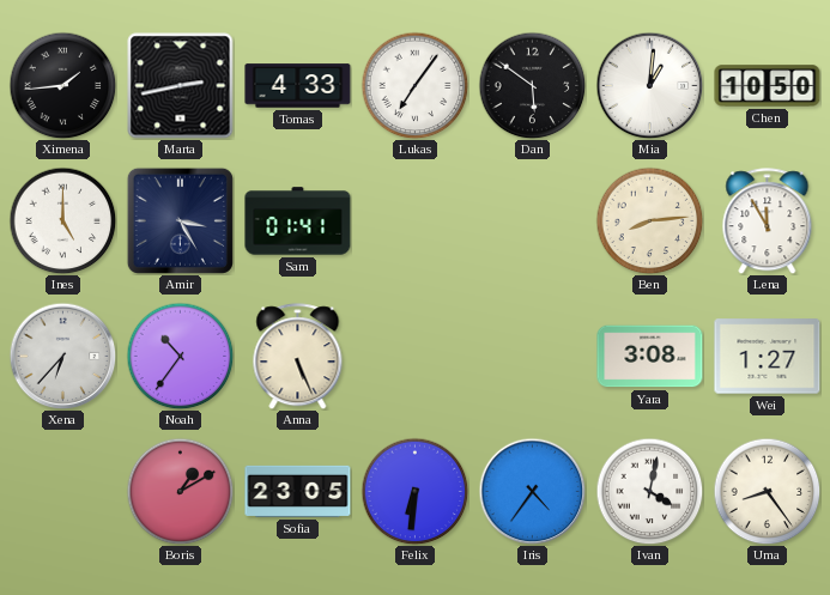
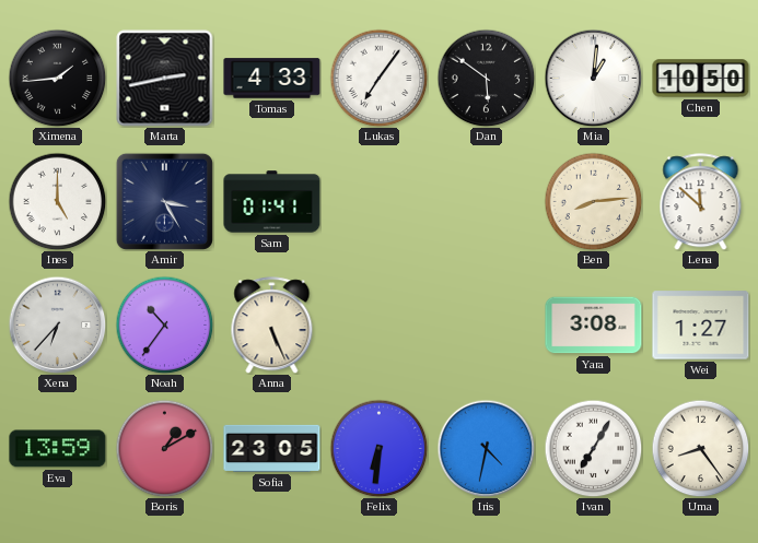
Lena: 11:55 -> 11:52
Eva: none -> 13:59
Iris: 4:36 -> 4:32
Ivan: 4:02 -> 7:05
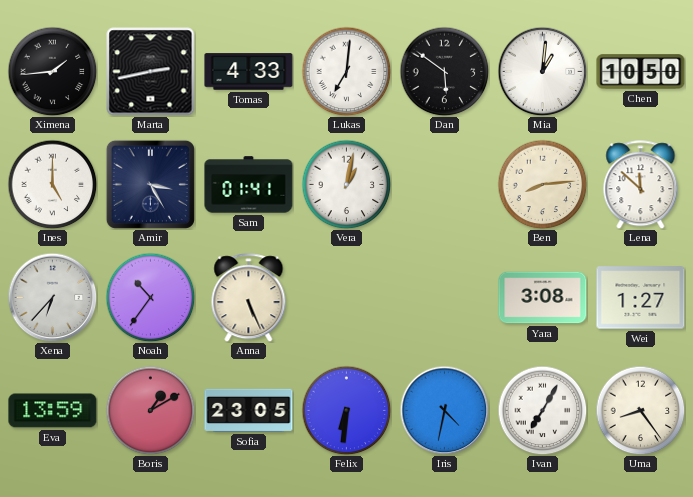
Lukas: 7:06 -> 7:01
Vera: none -> 1:02
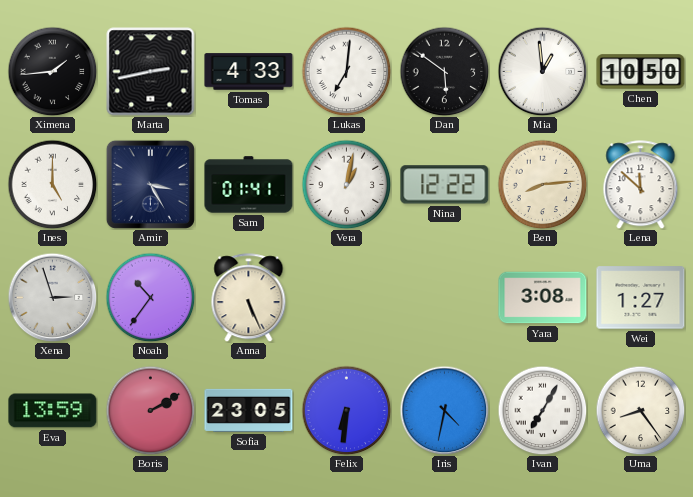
Mia: 1:01 -> 12:59
Nina: none -> 12:22
Xena: 6:37 -> 2:57
Boris: 1:10 -> 2:10
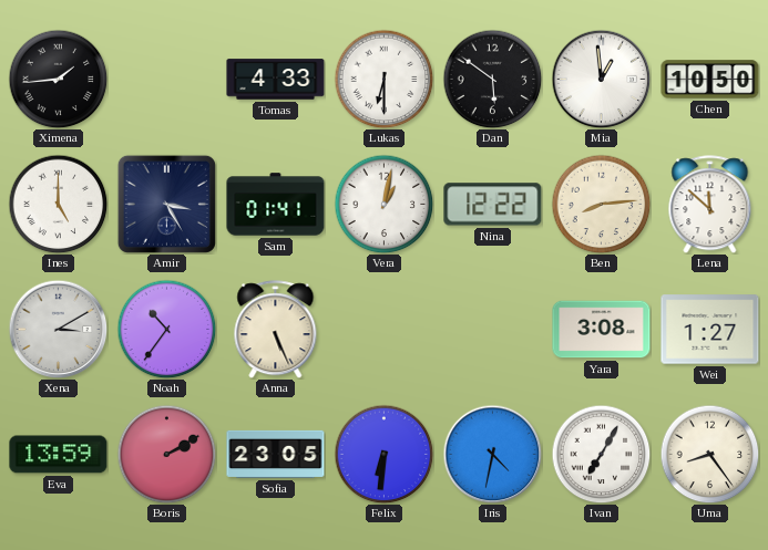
Marta: 2:43 -> none
Lukas: 7:01 -> 6:30
Xena: 2:57 -> 3:10
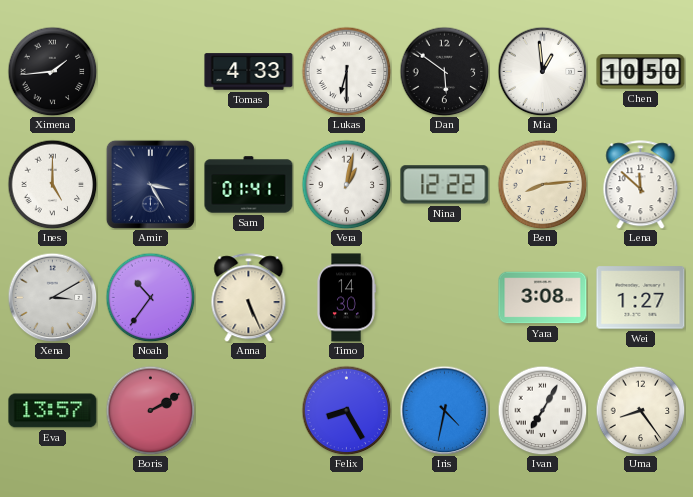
Timo: none -> 14:30
Eva: 13:59 -> 13:57
Sofia: 23:05 -> none
Felix: 6:31 -> 8:25
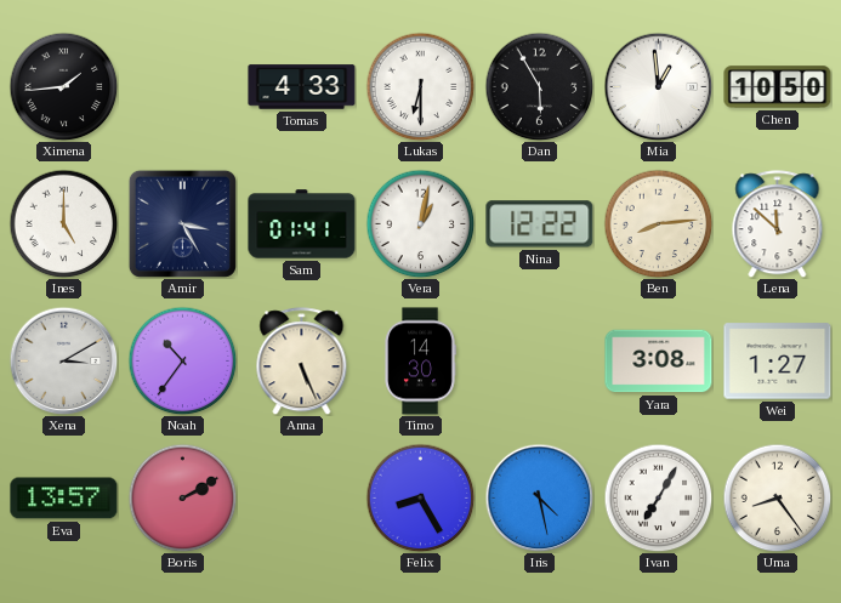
Dan: 5:51 -> 5:55
Iris: 4:32 -> 4:28
